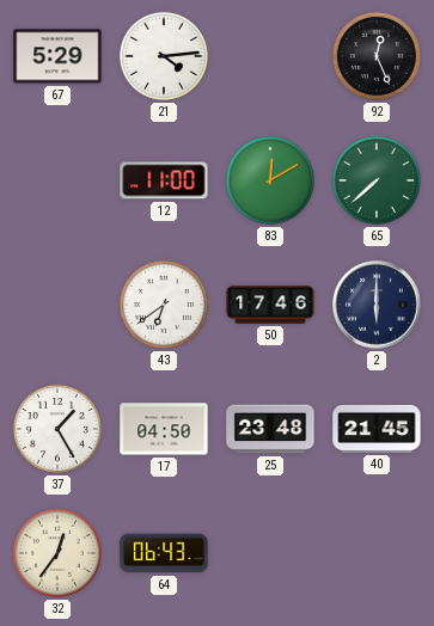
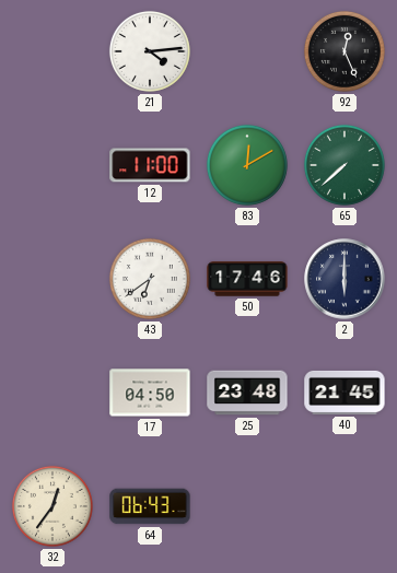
67: 5:29 -> none
37: 1:25 -> none
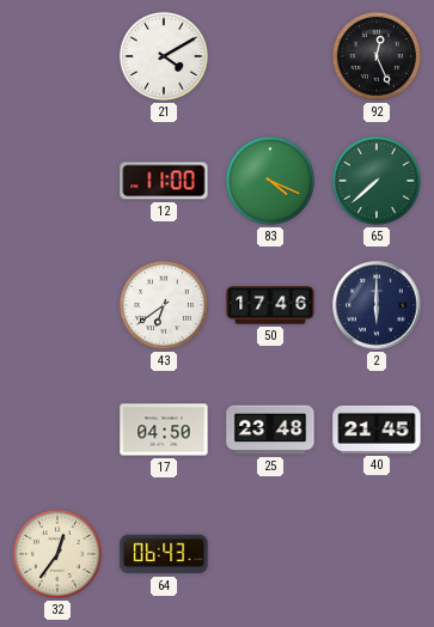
21: 4:14 -> 4:10
83: 12:10 -> 4:19
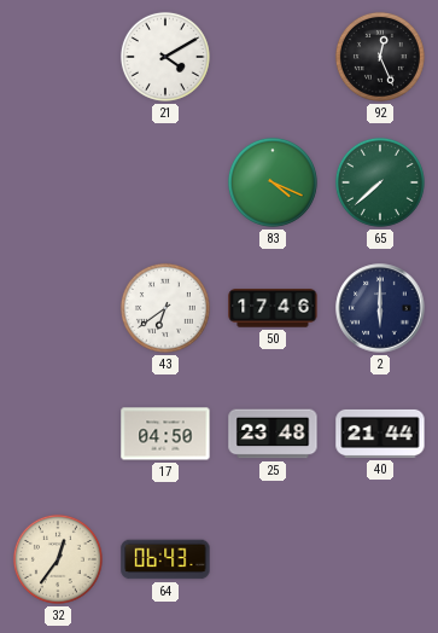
12: 11:00 -> none
40: 21:45 -> 21:44
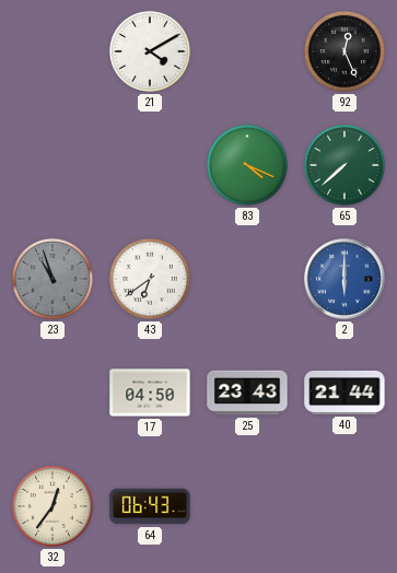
23: none -> 10:57
50: 17:46 -> none
2 dial: navy -> blue
25: 23:48 -> 23:43
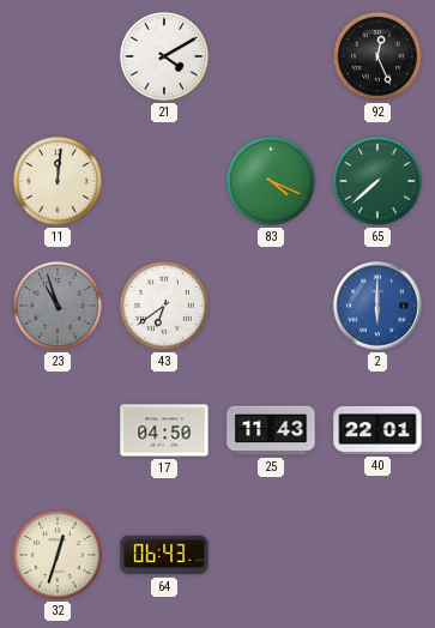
11: none -> 12:01
25: 23:43 -> 11:43
40: 21:44 -> 22:01
32: 12:36 -> 12:33
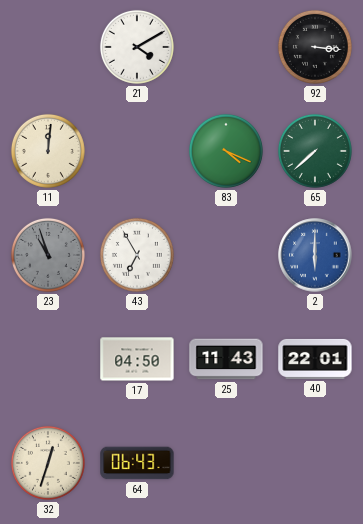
92: 12:26 -> 3:16
43: 6:39 -> 6:55
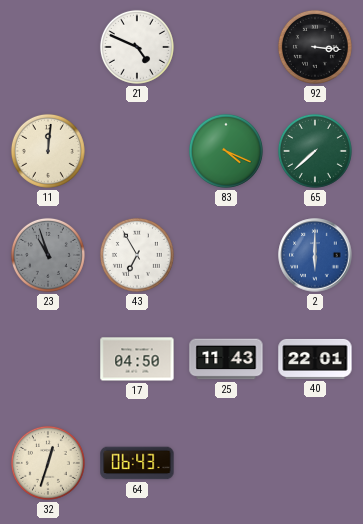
21: 4:10 -> 4:49
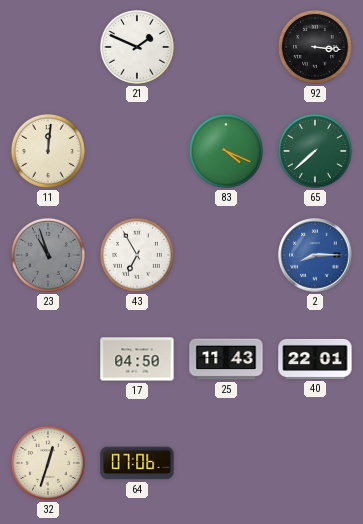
21: 4:49 -> 1:49
2: 6:00 -> 8:15
64: 06:43 -> 07:06
